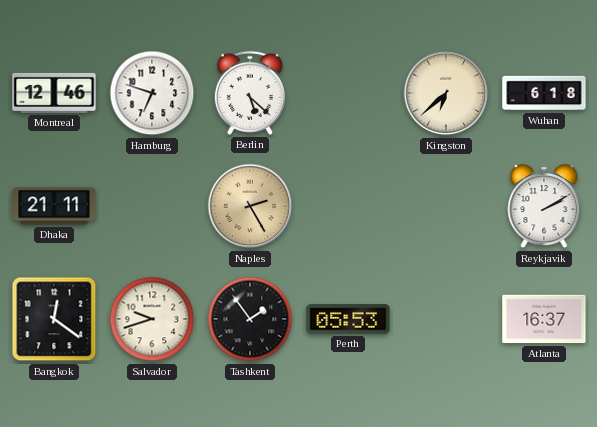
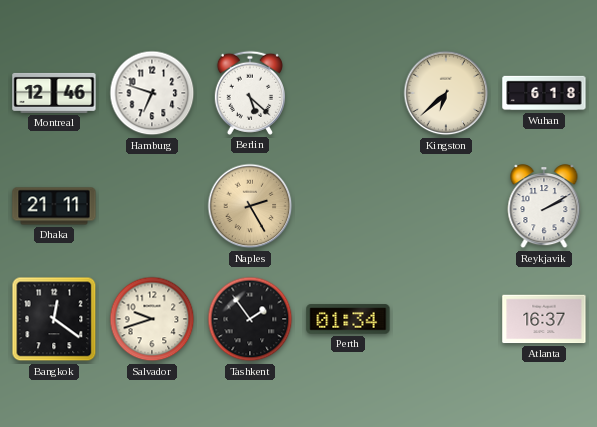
Perth: 05:53 -> 01:34
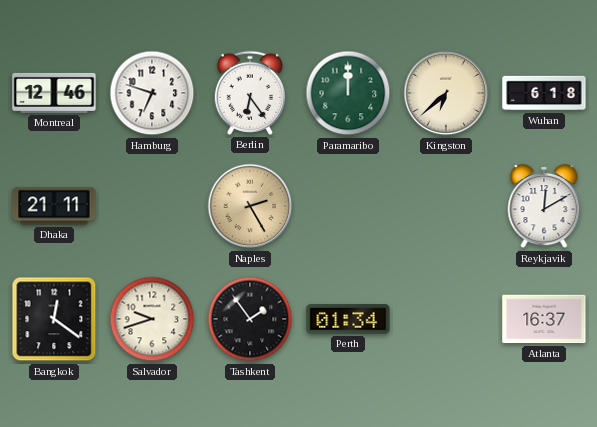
Berlin: 5:22 -> 6:24
Paramaribo: none -> 12:00
Reykjavik: 2:10 -> 12:10
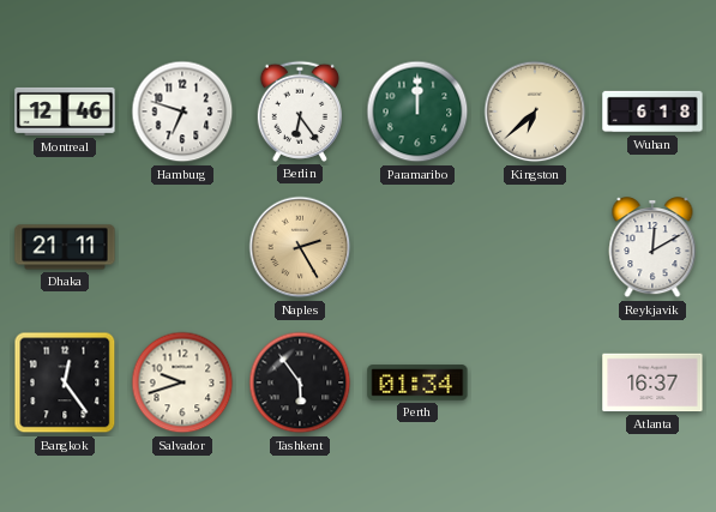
Bangkok: 12:21 -> 12:24
Tashkent: 1:54 -> 5:54
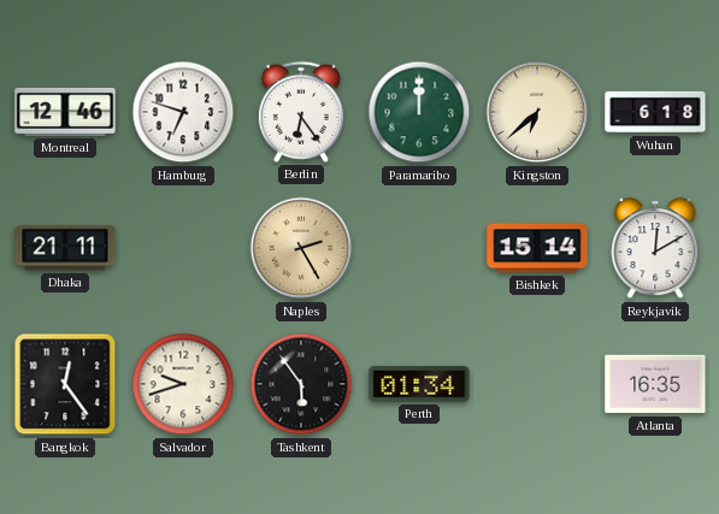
Bishkek: none -> 15:14
Atlanta: 16:37 -> 16:35
